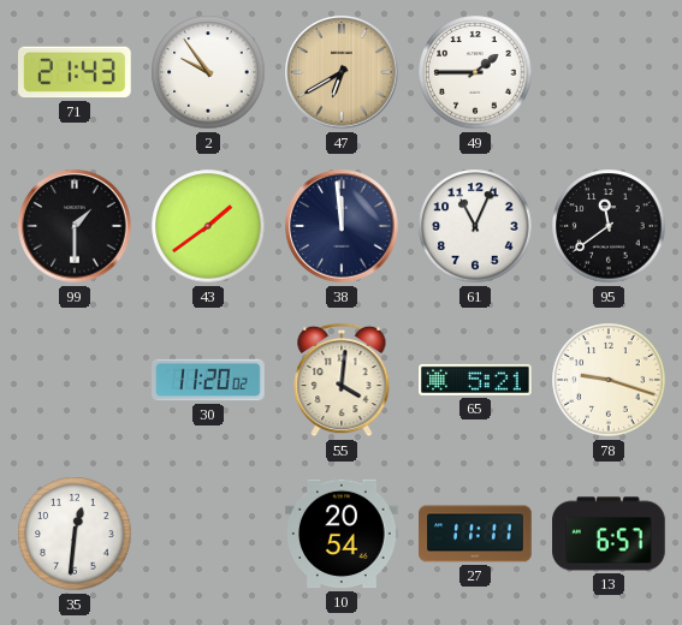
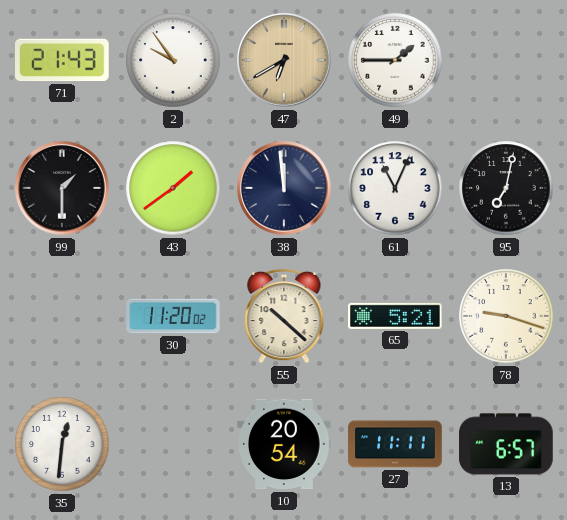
95: 11:39 -> 7:02
55: 4:01 -> 10:22
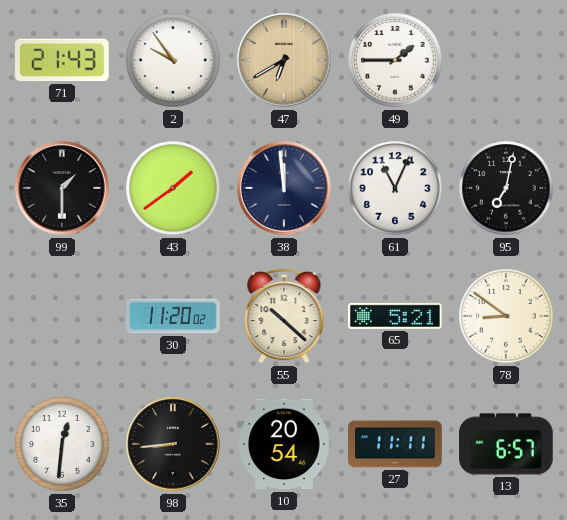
78: 9:18 -> 8:51
98: none -> 8:44
